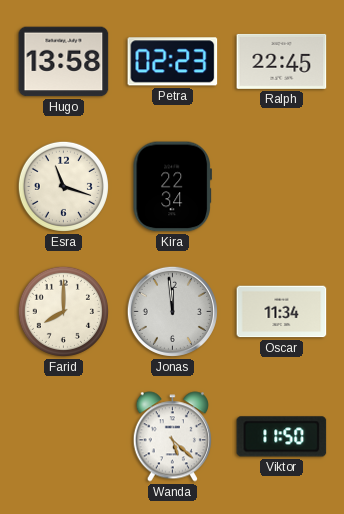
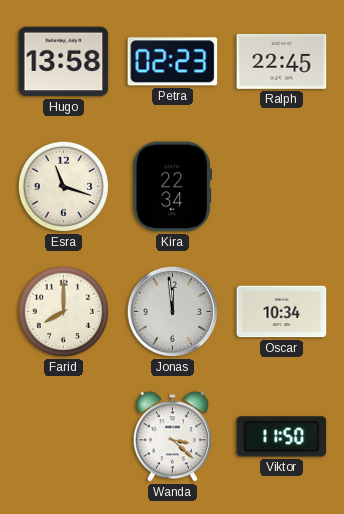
Oscar: 11:34 -> 10:34
Wanda: 5:22 -> 3:22
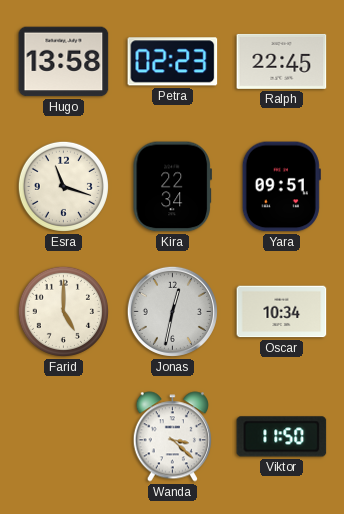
Yara: none -> 09:51
Farid: 8:00 -> 5:00
Jonas: 11:59 -> 12:32
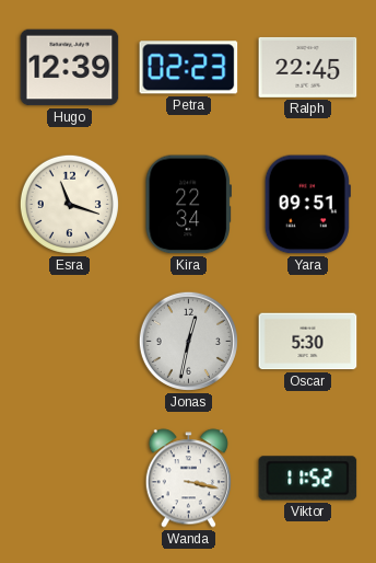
Hugo: 13:58 -> 12:39
Farid: 5:00 -> none
Oscar: 10:34 -> 5:30
Wanda: 3:22 -> 3:17
Viktor: 11:50 -> 11:52
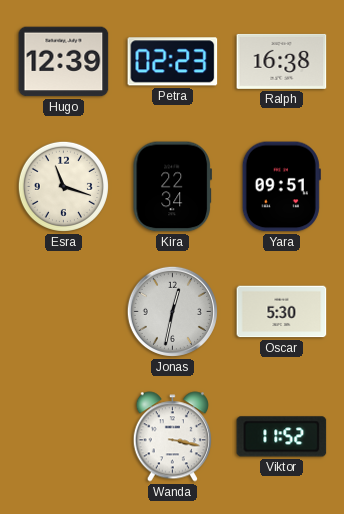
Ralph: 22:45 -> 16:38
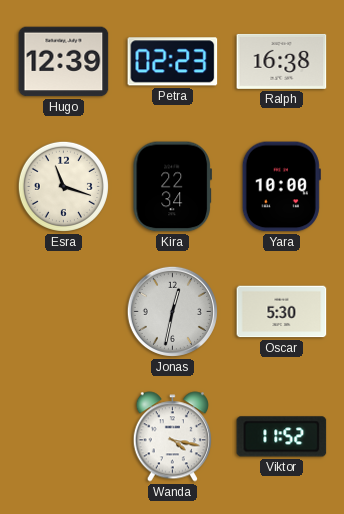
Yara: 09:51 -> 10:00
Wanda: 3:17 -> 4:17
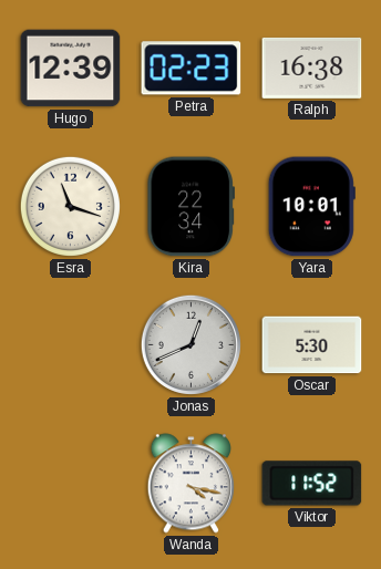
Yara: 10:00 -> 10:01
Jonas: 12:32 -> 12:41
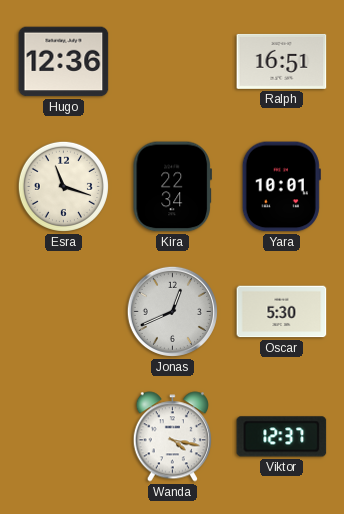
Hugo: 12:39 -> 12:36
Petra: 02:23 -> none
Ralph: 16:38 -> 16:51
Viktor: 11:52 -> 12:37
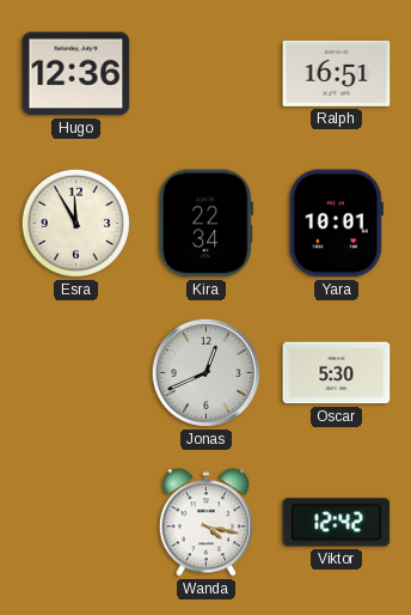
Esra: 11:18 -> 11:55
Viktor: 12:37 -> 12:42
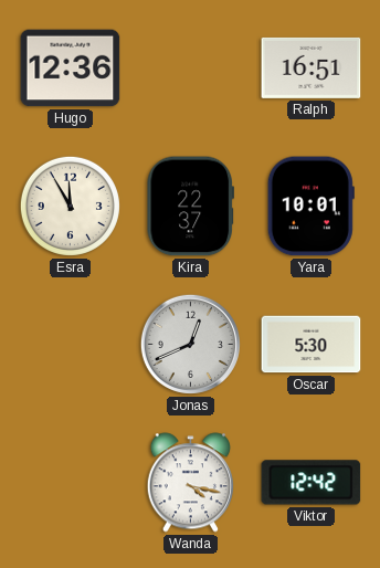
Kira: 22:34 -> 22:37
